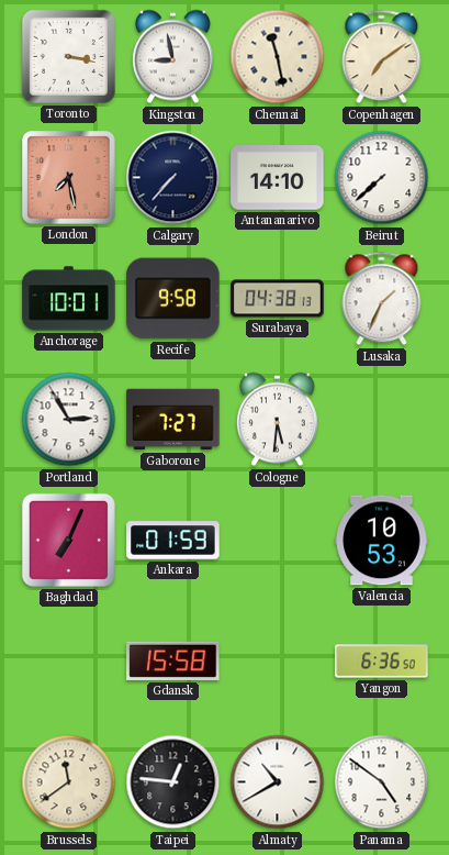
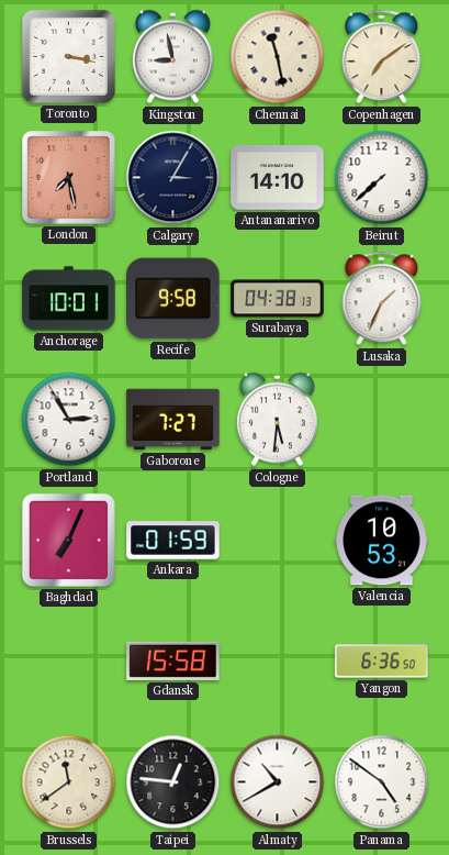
Calgary: 7:37 -> 3:05
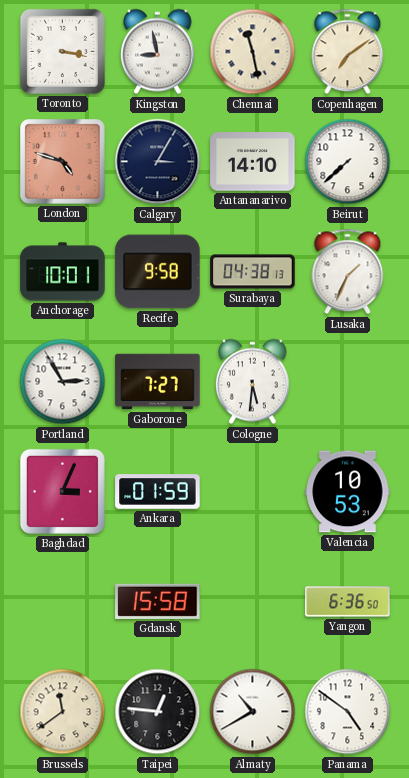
London: 7:28 -> 4:48
Baghdad: 7:04 -> 3:04
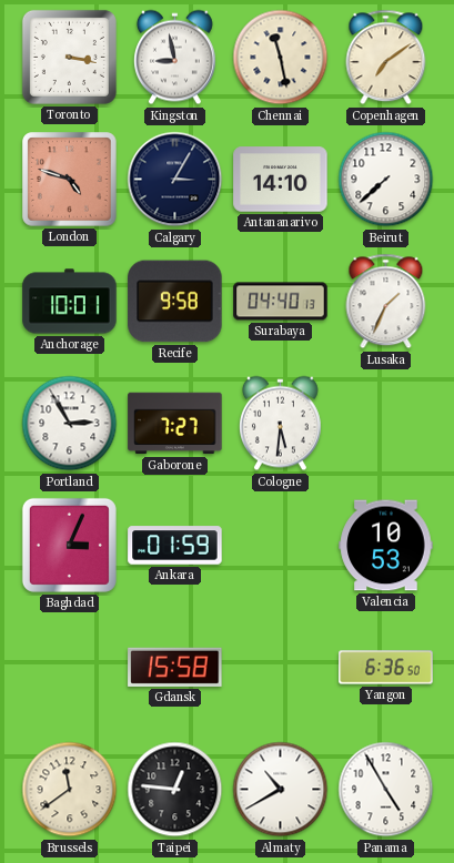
Surabaya: 04:38 -> 04:40
Panama: 4:51 -> 4:55
